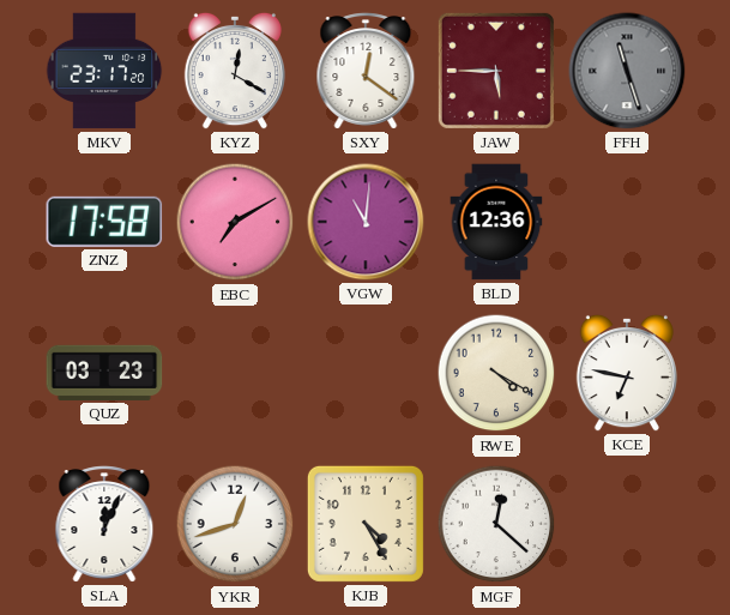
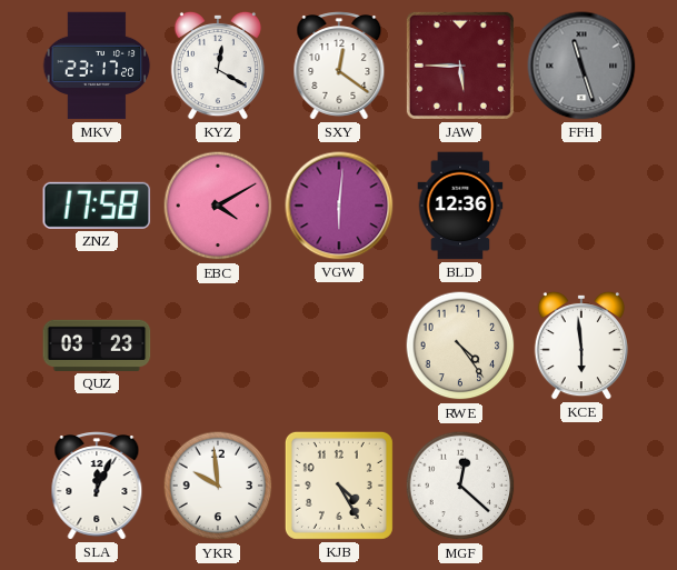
EBC: 7:10 -> 4:10
VGW: 11:01 -> 6:01
RWE: 4:20 -> 4:24
KCE: 6:47 -> 5:59
YKR: 12:42 -> 9:59
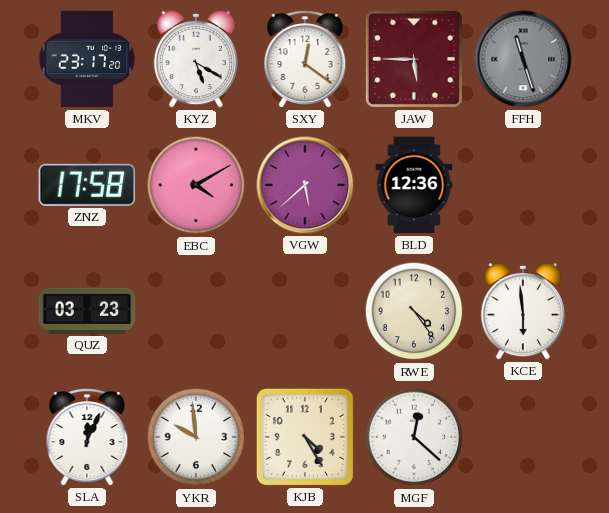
KYZ: 12:20 -> 5:20
VGW: 6:01 -> 5:38
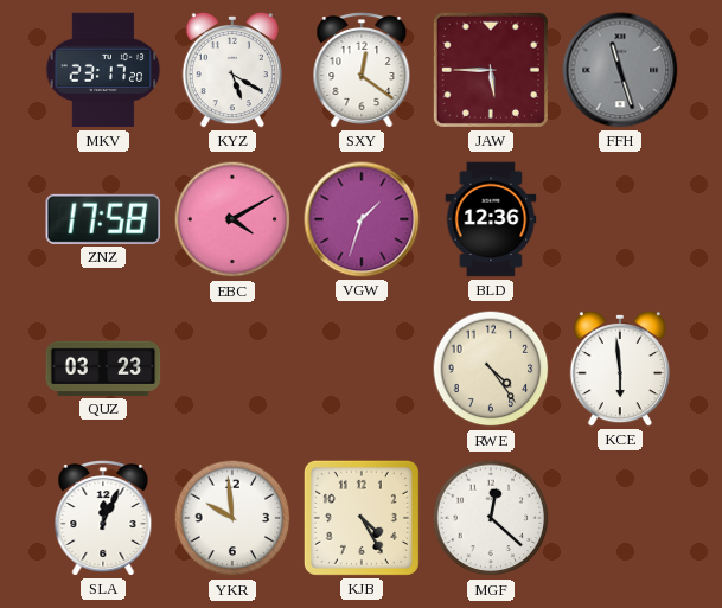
VGW: 5:38 -> 1:33
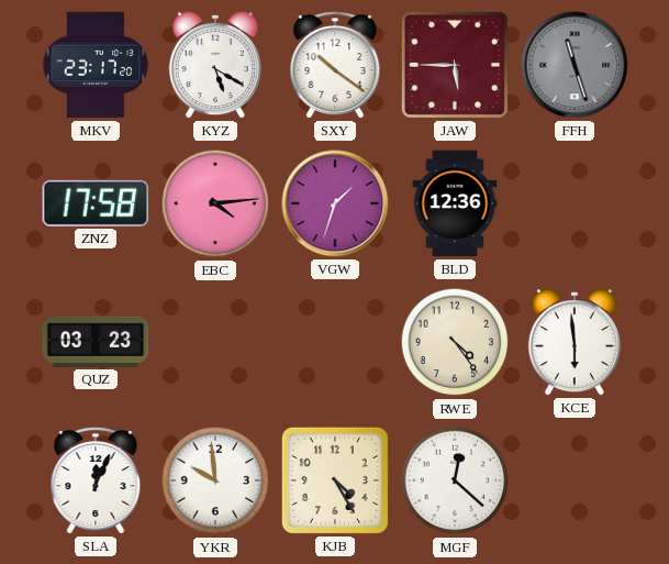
SXY: 12:21 -> 10:21
EBC: 4:10 -> 4:14
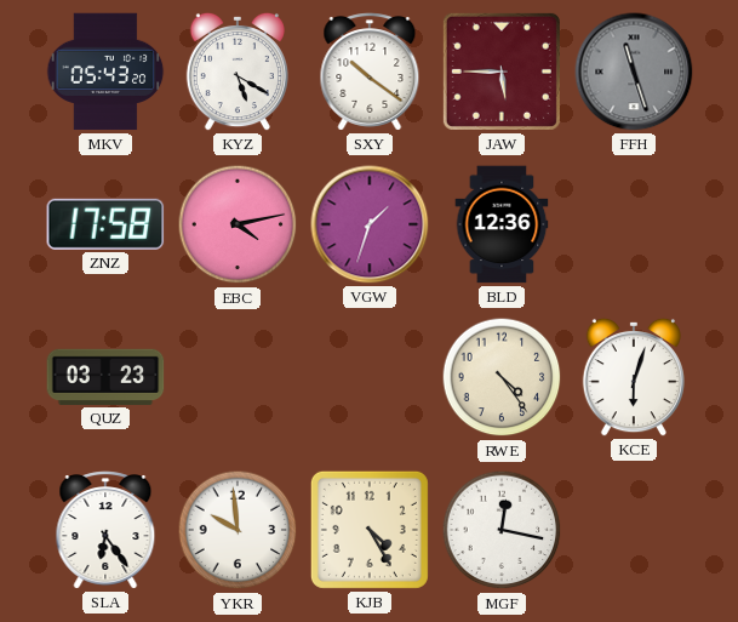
MKV: 23:17 -> 05:43
EBC: 4:14 -> 4:13
KCE: 5:59 -> 6:03
SLA: 12:04 -> 6:24
MGF: 12:22 -> 12:17
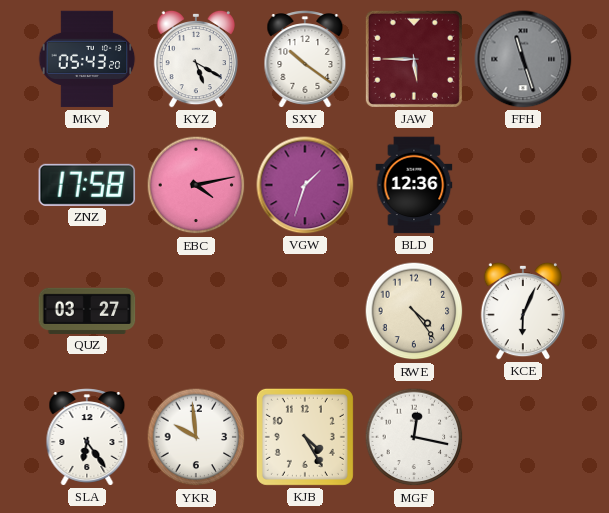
QUZ: 03:23 -> 03:27
KCE: 6:03 -> 6:04
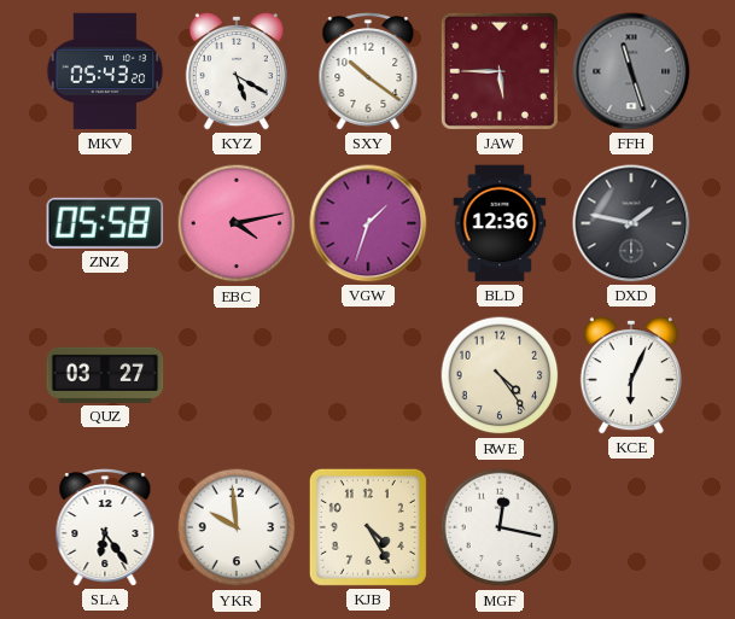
ZNZ: 17:58 -> 05:58
DXD: none -> 1:47
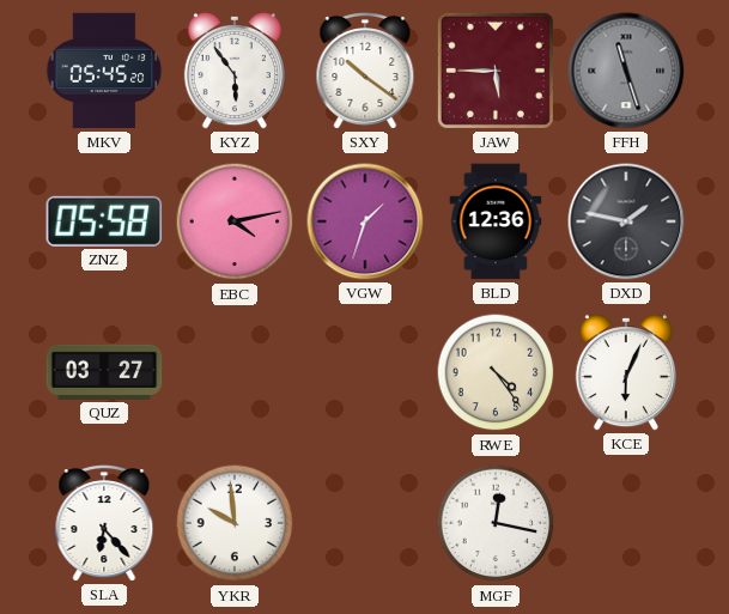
MKV: 05:43 -> 05:45
KYZ: 5:20 -> 5:54
SLA: 6:24 -> 6:23
KJB: 4:25 -> none
